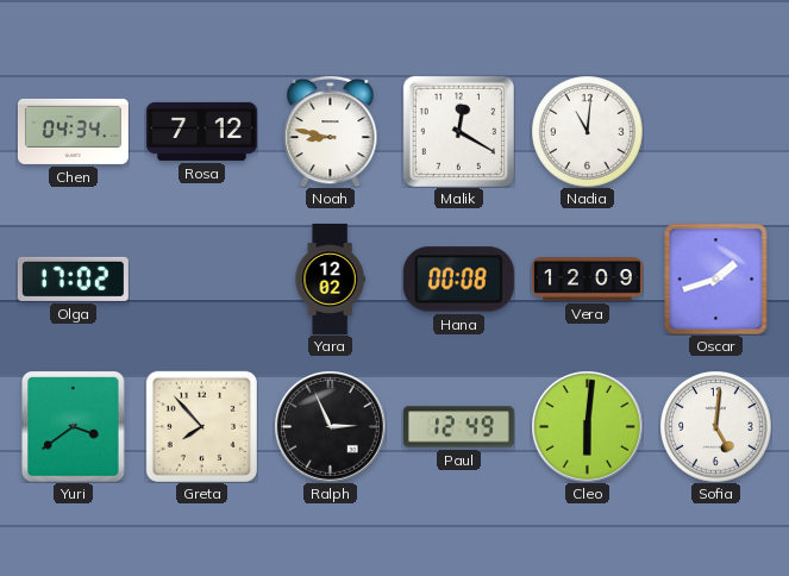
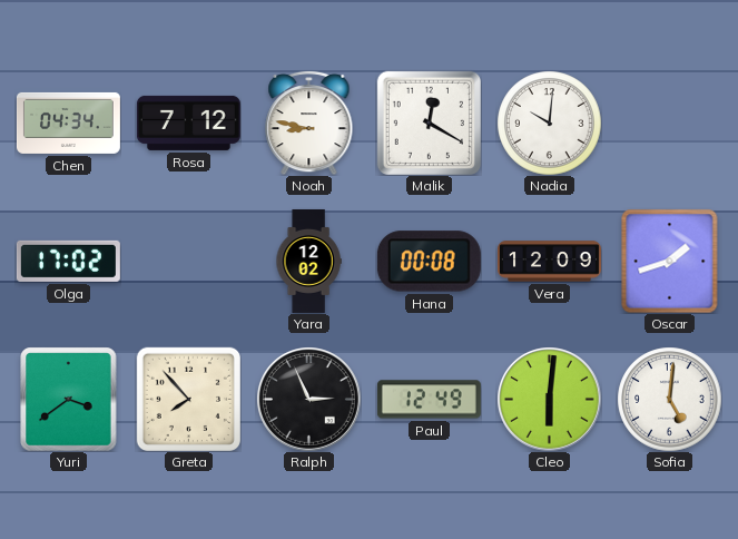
Nadia: 11:01 -> 10:01
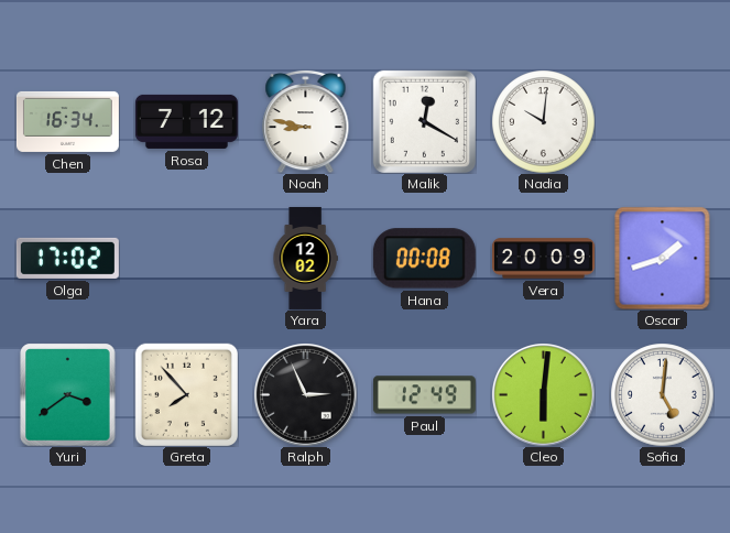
Chen: 04:34 -> 16:34
Vera: 12:09 -> 20:09
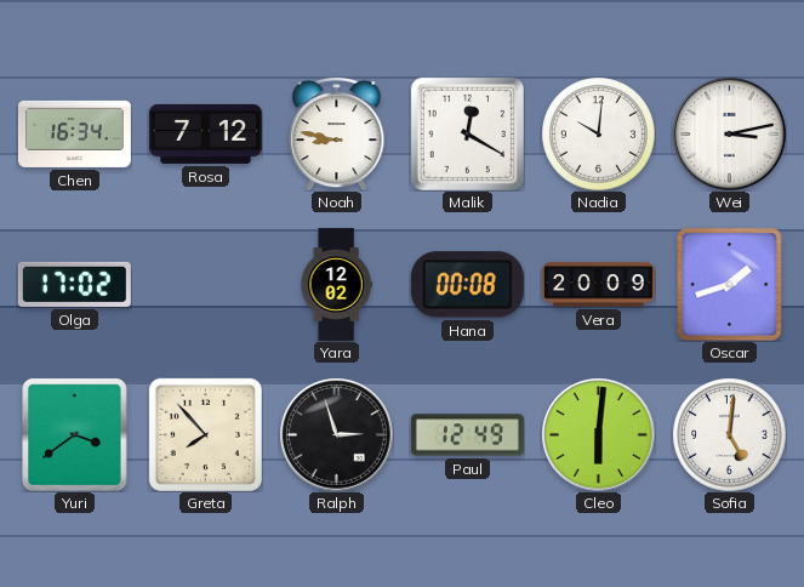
Wei: none -> 3:13
Ralph: 2:56 -> 2:57
